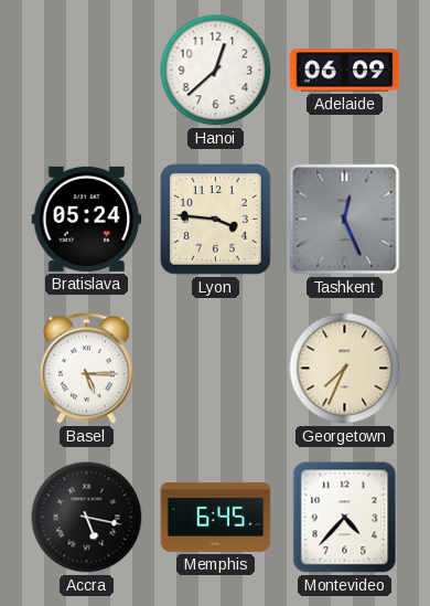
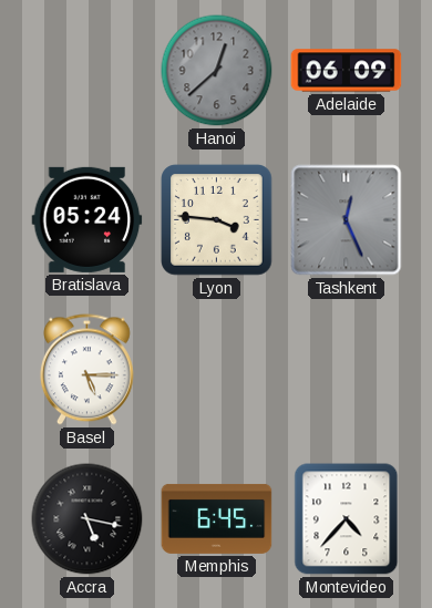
Hanoi dial: white -> grey
Georgetown: 7:34 -> none
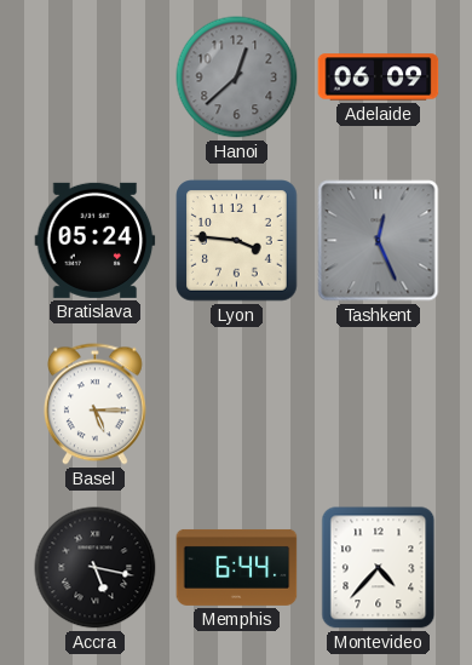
Memphis: 6:45 -> 6:44
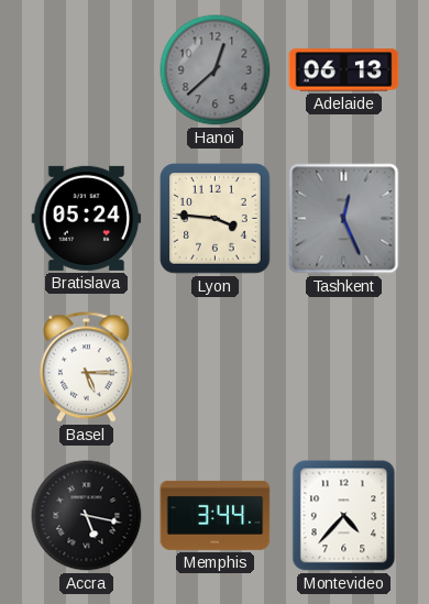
Adelaide: 06:09 -> 06:13
Memphis: 6:44 -> 3:44
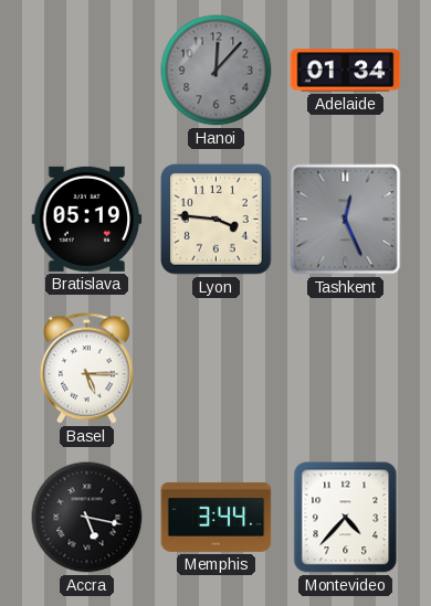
Hanoi: 12:38 -> 12:07
Adelaide: 06:13 -> 01:34
Bratislava: 05:24 -> 05:19
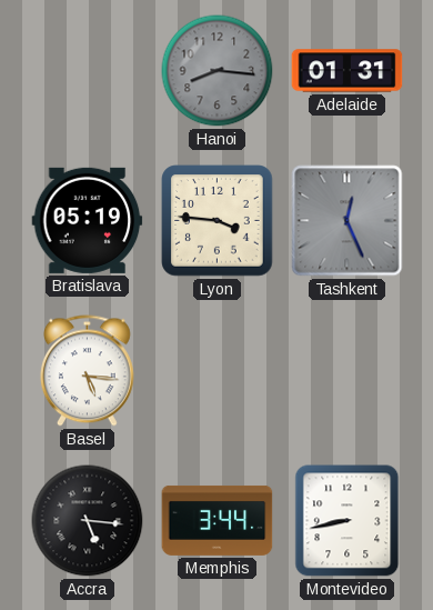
Hanoi: 12:07 -> 8:16
Adelaide: 01:34 -> 01:31
Basel: 5:15 -> 5:16
Accra: 5:17 -> 5:16
Montevideo: 4:37 -> 8:43
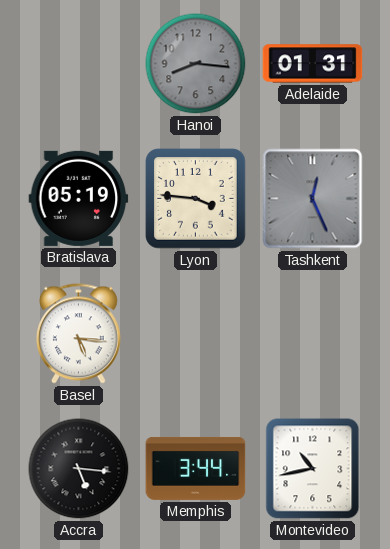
Montevideo: 8:43 -> 10:43
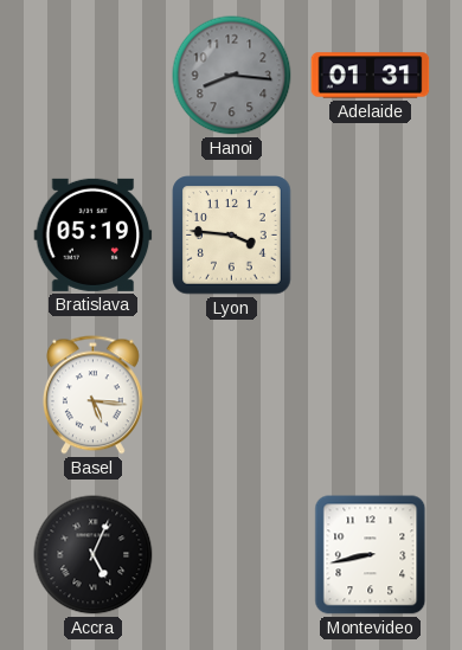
Tashkent: 12:26 -> none
Accra: 5:16 -> 5:04
Memphis: 3:44 -> none
Montevideo: 10:43 -> 8:43
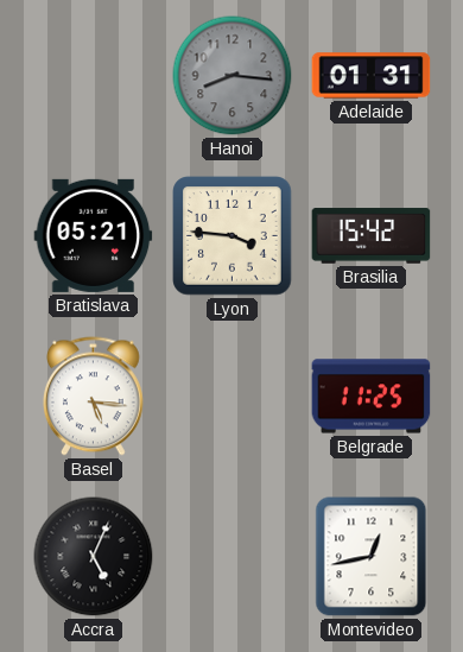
Bratislava: 05:19 -> 05:21
Brasilia: none -> 15:42
Belgrade: none -> 11:25
Montevideo: 8:43 -> 12:43
